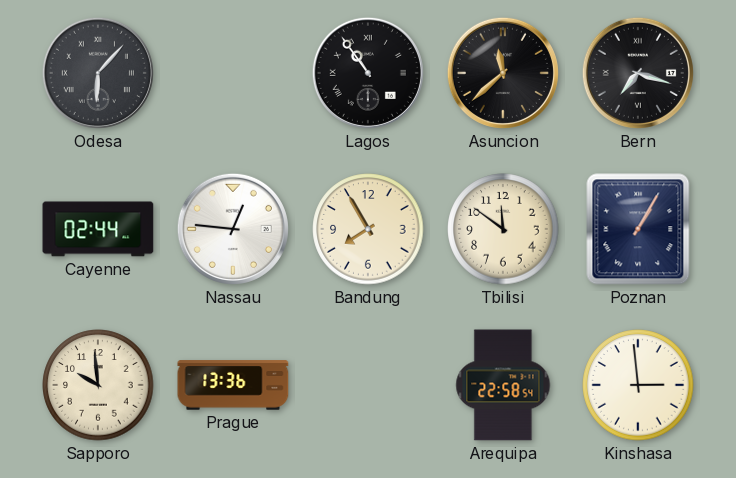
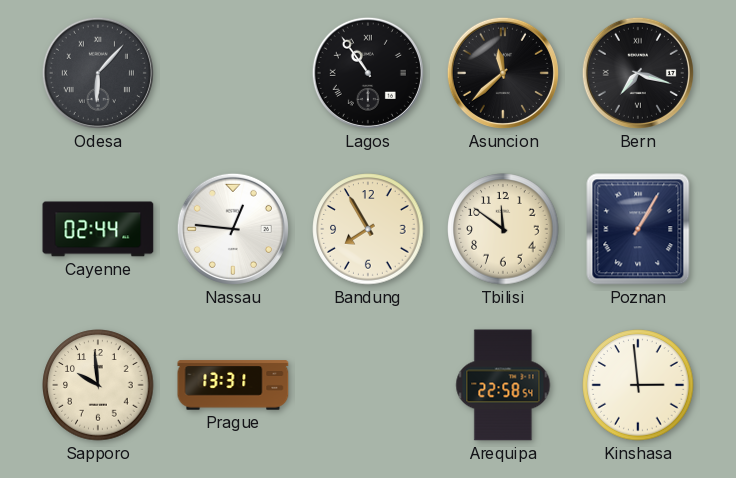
Prague: 13:36 -> 13:31
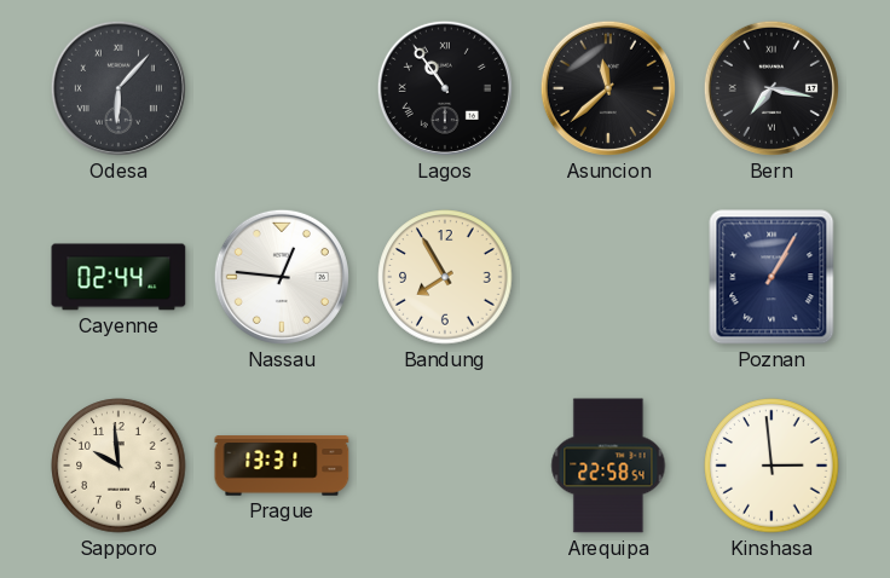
Bern: 7:18 -> 7:17
Tbilisi: 11:51 -> none
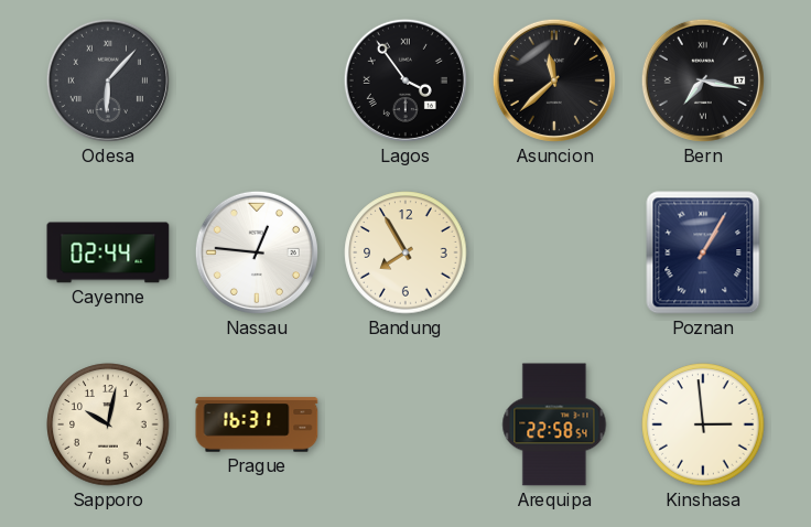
Lagos: 10:54 -> 3:54
Sapporo: 9:59 -> 10:02
Prague: 13:31 -> 16:31
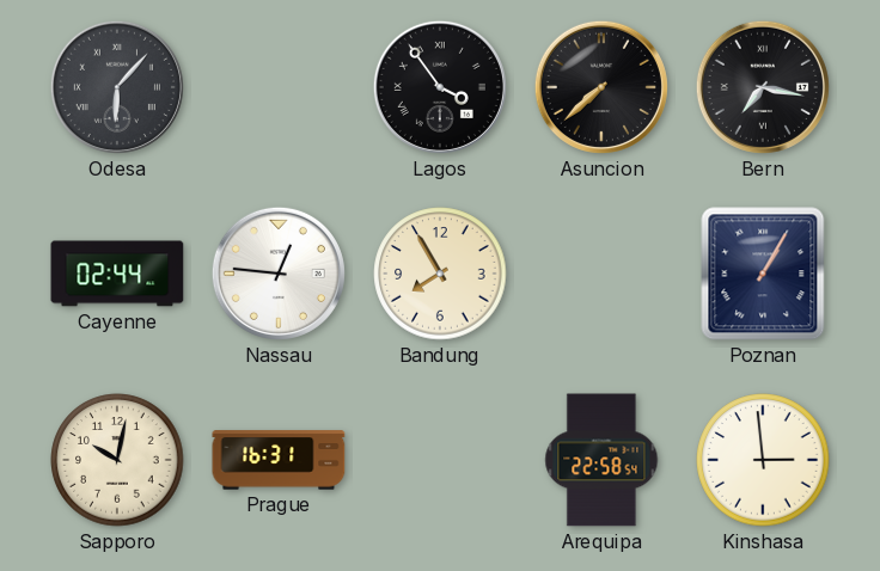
Asuncion: 11:38 -> 7:38
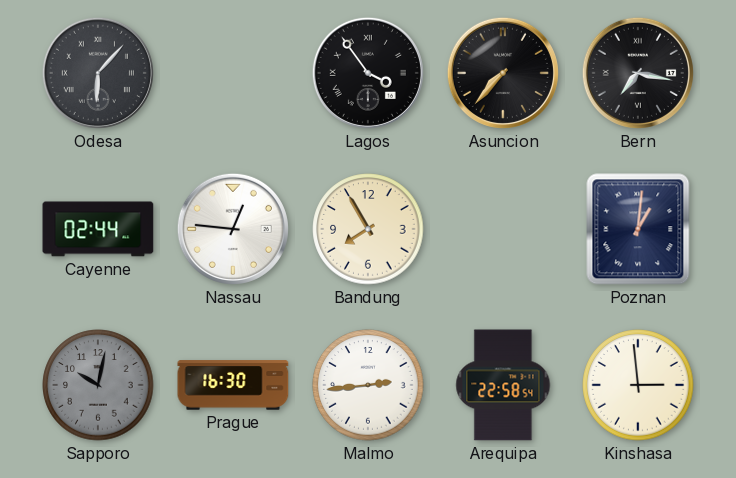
Asuncion: 7:38 -> 7:37
Poznan: 1:05 -> 1:01
Sapporo dial: cream -> grey
Prague: 16:31 -> 16:30
Malmo: none -> 2:44
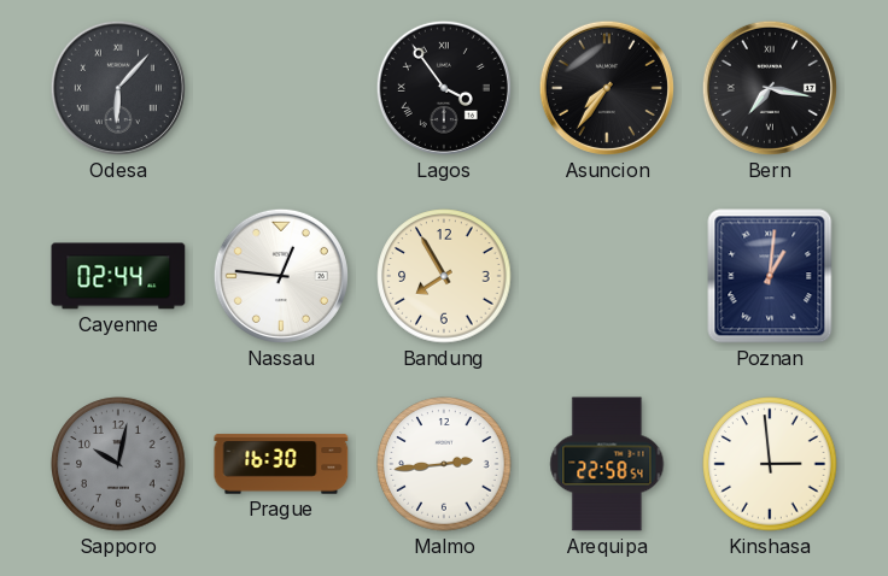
Asuncion: 7:37 -> 7:36
